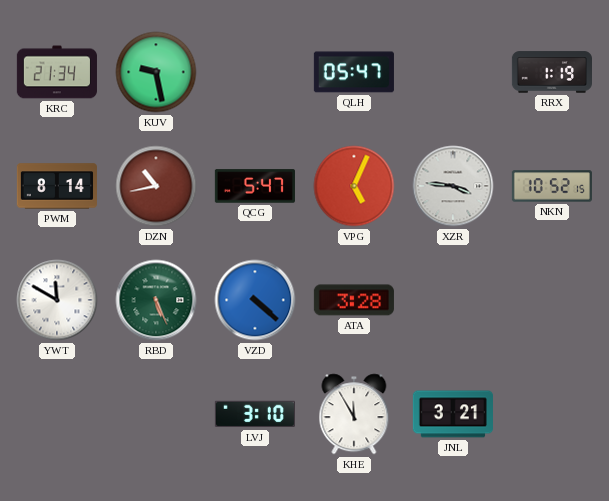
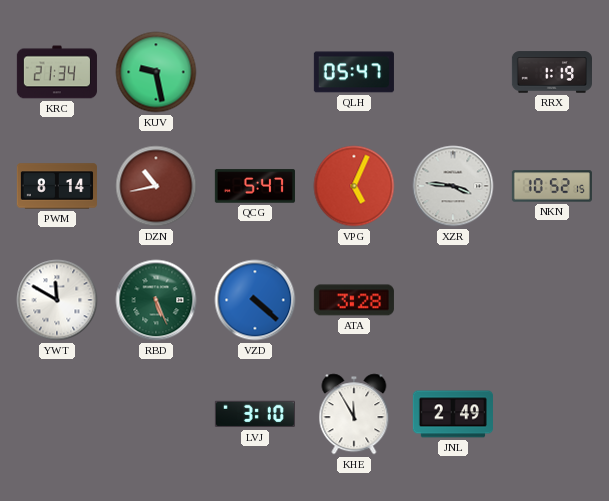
JNL: 3:21 -> 2:49
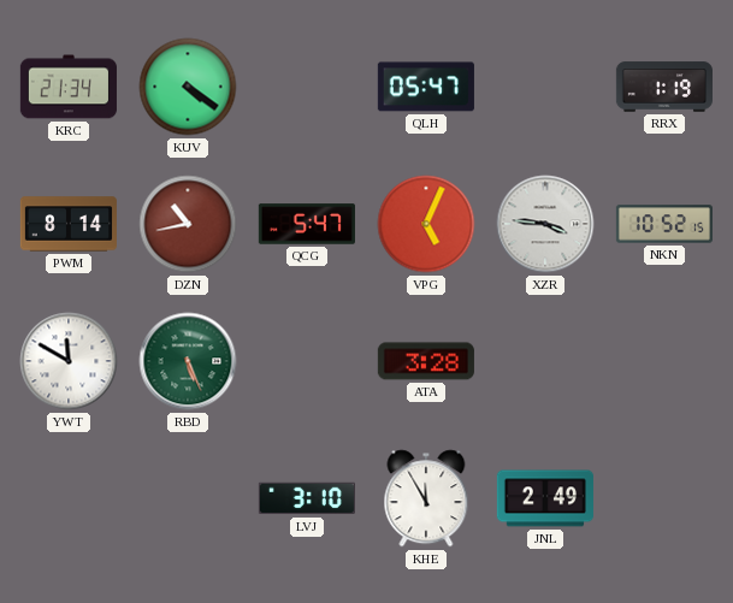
KUV: 9:28 -> 4:21
VZD: 4:22 -> none
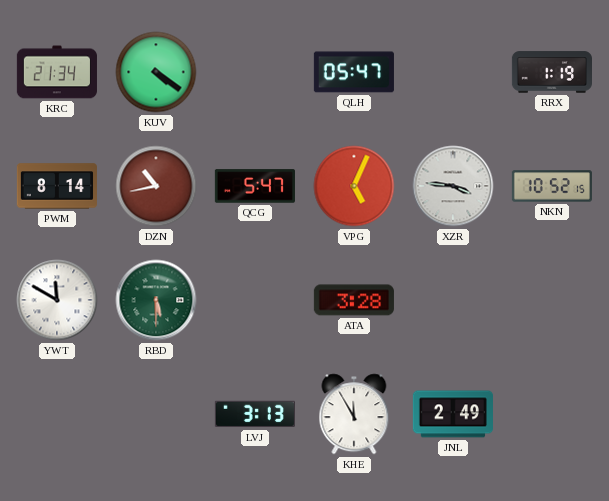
RBD: 5:26 -> 5:30
LVJ: 3:10 -> 3:13
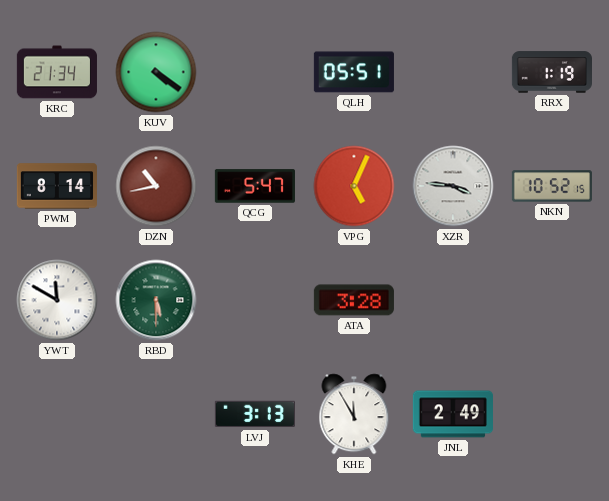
QLH: 05:47 -> 05:51
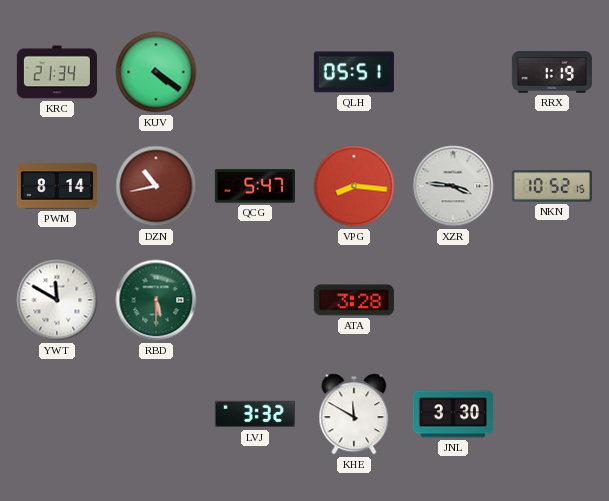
VPG: 5:04 -> 8:16
LVJ: 3:13 -> 3:32
KHE: 11:55 -> 11:50
JNL: 2:49 -> 3:30
